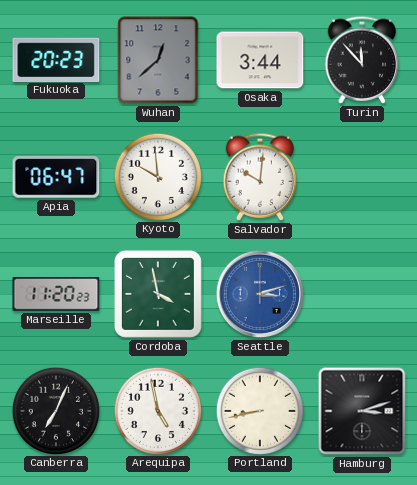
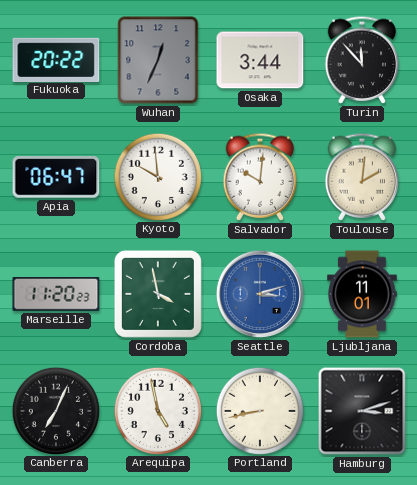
Fukuoka: 20:23 -> 20:22
Wuhan: 12:38 -> 12:34
Toulouse: none -> 2:01
Ljubljana: none -> 11:01
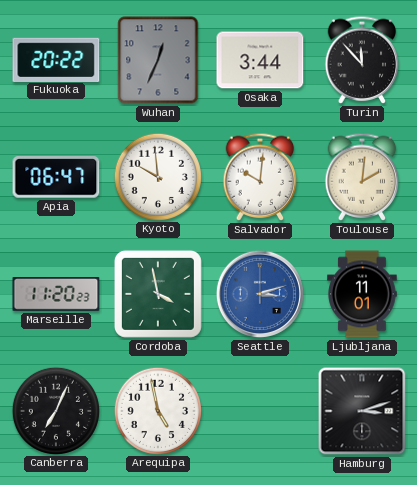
Portland: 8:43 -> none
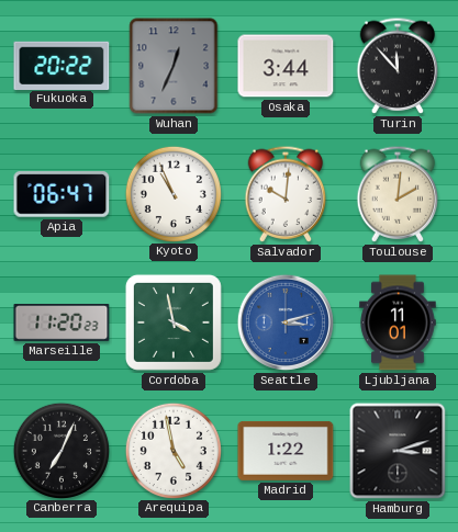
Kyoto: 9:59 -> 10:56
Madrid: none -> 1:22
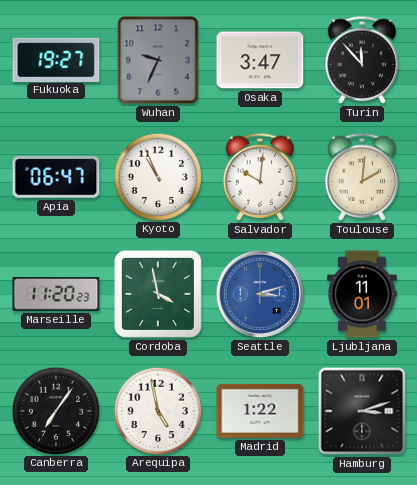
Fukuoka: 20:22 -> 19:27
Wuhan: 12:34 -> 9:34
Osaka: 3:44 -> 3:47
Canberra: 7:04 -> 7:06
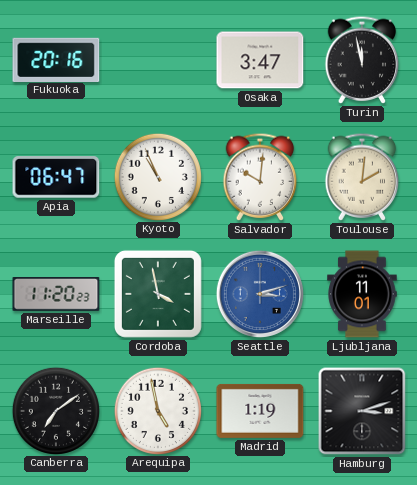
Fukuoka: 19:27 -> 20:16
Wuhan: 9:34 -> none
Turin: 11:53 -> 11:58
Canberra: 7:06 -> 7:09
Madrid: 1:22 -> 1:19
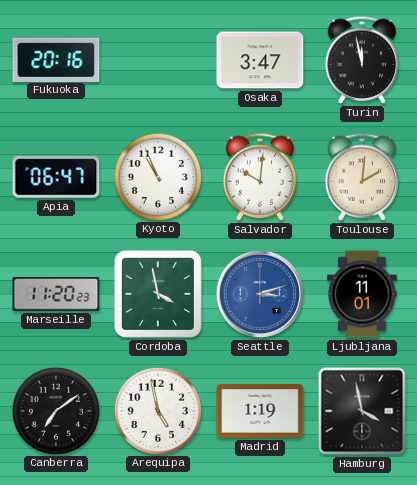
Hamburg: 3:12 -> 3:58
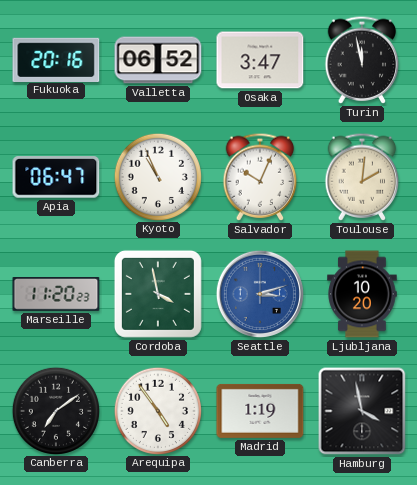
Valletta: none -> 06:52
Salvador: 10:01 -> 10:04
Ljubljana: 11:01 -> 10:20
Arequipa: 4:58 -> 4:54
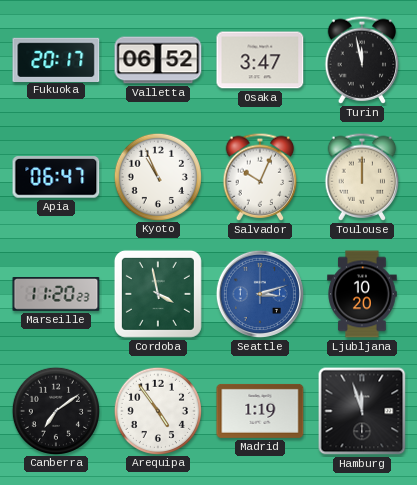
Fukuoka: 20:16 -> 20:17
Toulouse: 2:01 -> 12:00
Hamburg: 3:58 -> 11:57
